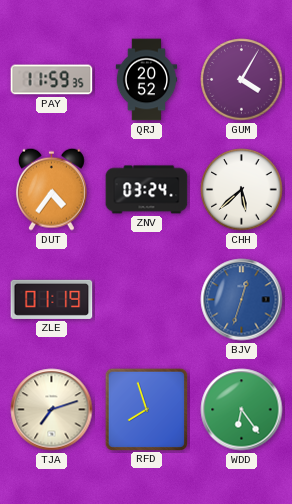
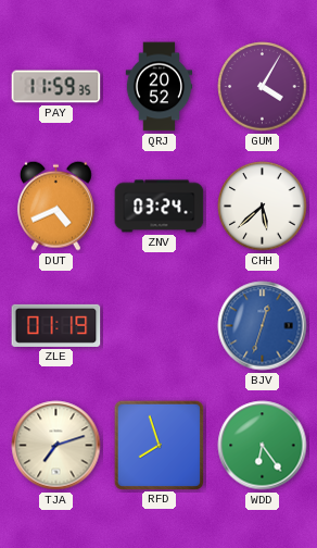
DUT: 4:36 -> 4:41
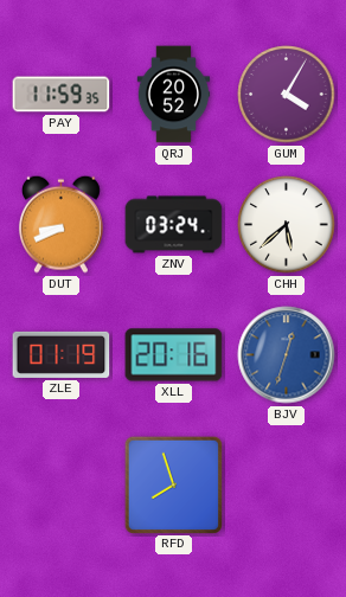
DUT: 4:41 -> 8:41
XLL: none -> 20:16
TJA: 7:12 -> none
WDD: 6:24 -> none
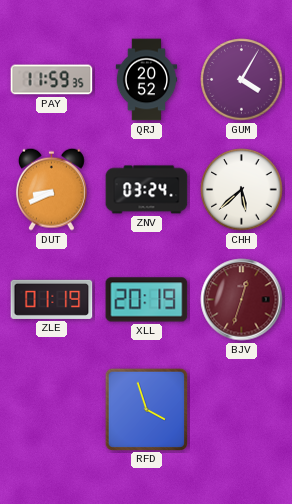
XLL: 20:16 -> 20:19
BJV dial: blue -> burgundy
RFD: 7:57 -> 3:57
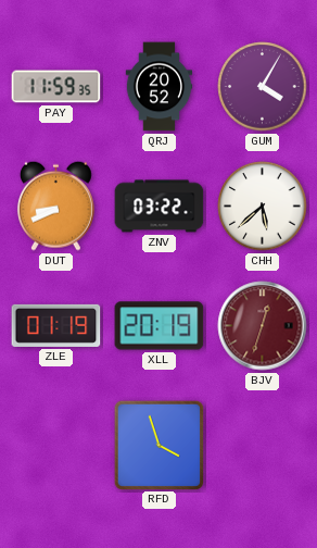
ZNV: 03:24 -> 03:22
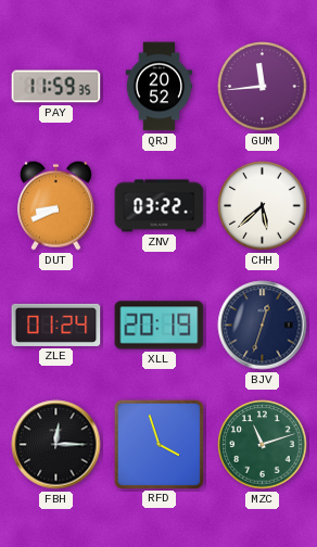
GUM: 4:05 -> 11:44
ZLE: 01:19 -> 01:24
BJV dial: burgundy -> navy
FBH: none -> 12:15
MZC: none -> 11:12
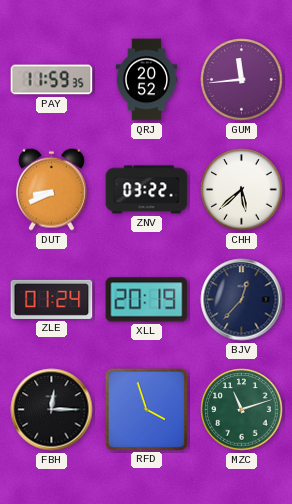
BJV: 12:33 -> 12:37
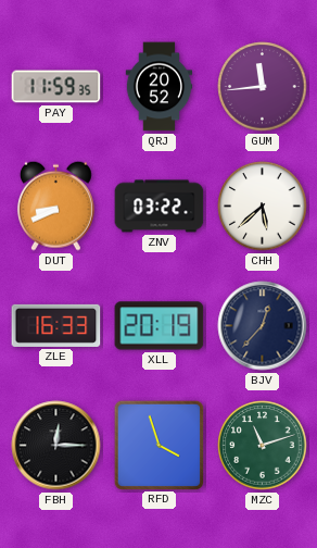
ZLE: 01:24 -> 16:33
